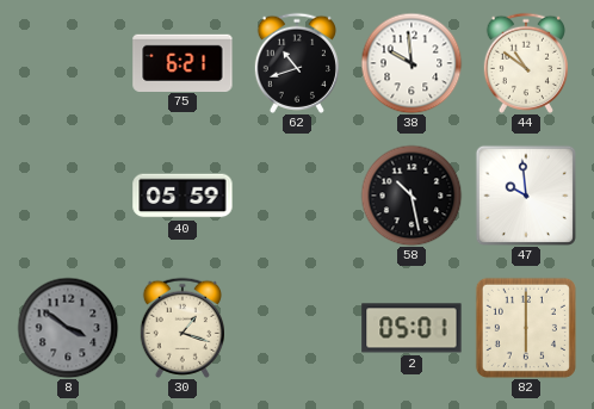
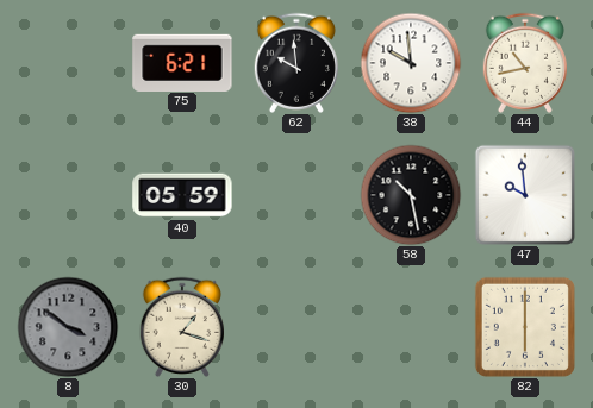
62: 10:42 -> 9:59
44: 10:51 -> 10:43
2: 05:01 -> none
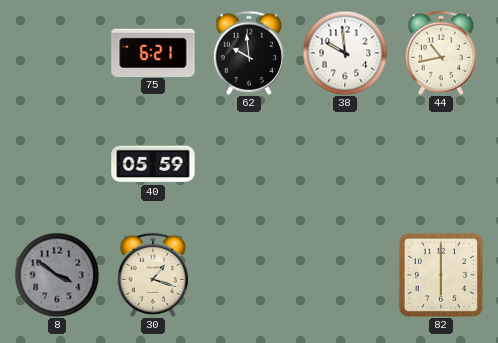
58: 10:28 -> none
47: 9:59 -> none
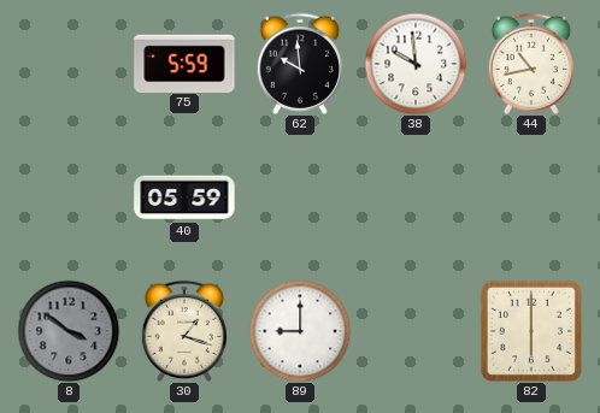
75: 6:21 -> 5:59
89: none -> 9:00
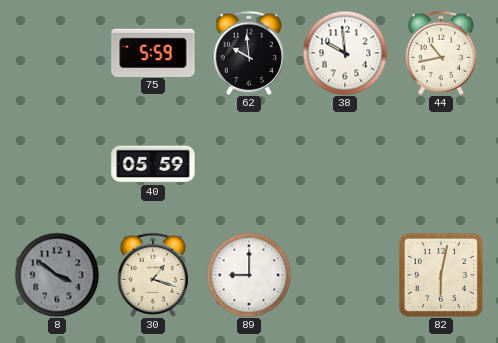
82: 6:00 -> 6:02
